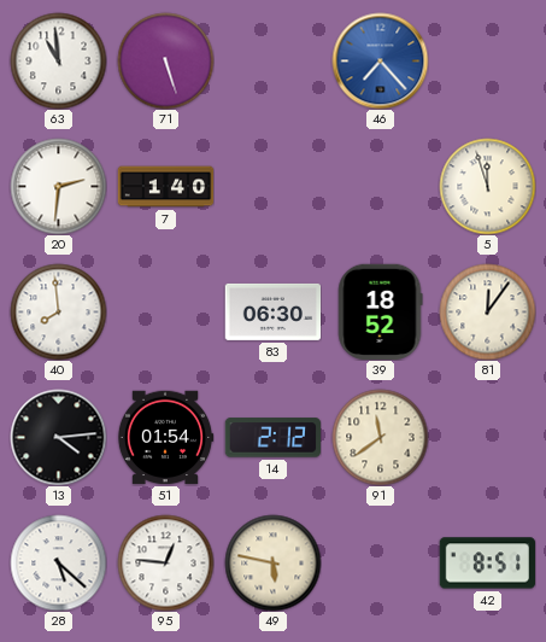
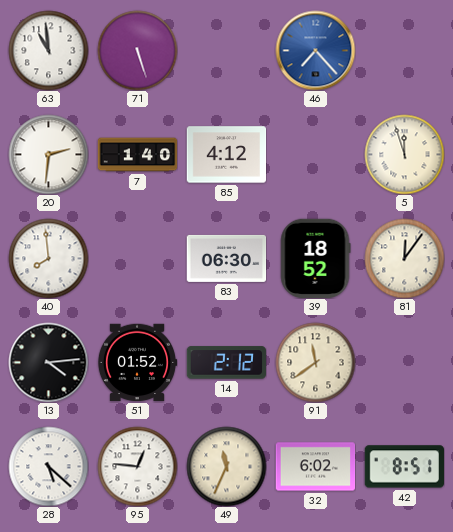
85: none -> 4:12
51: 01:54 -> 01:52
49: 5:47 -> 11:34
32: none -> 6:02
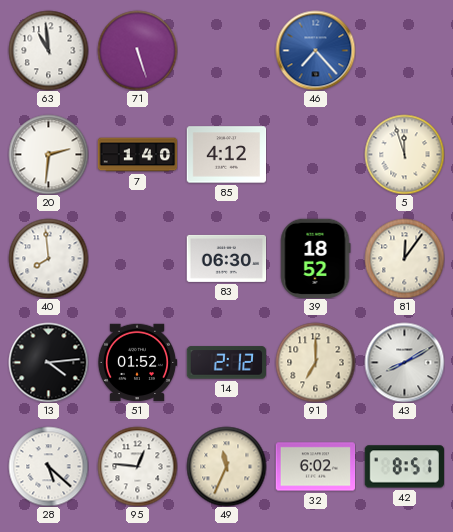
91: 11:39 -> 7:00
43: none -> 8:10
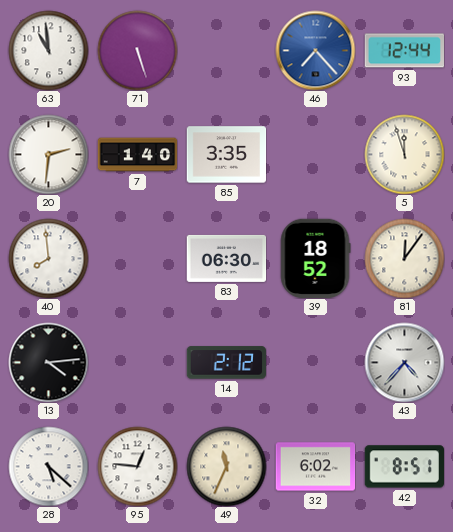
93: none -> 12:44
85: 4:12 -> 3:35
51: 01:52 -> none
91: 7:00 -> none
43: 8:10 -> 4:37
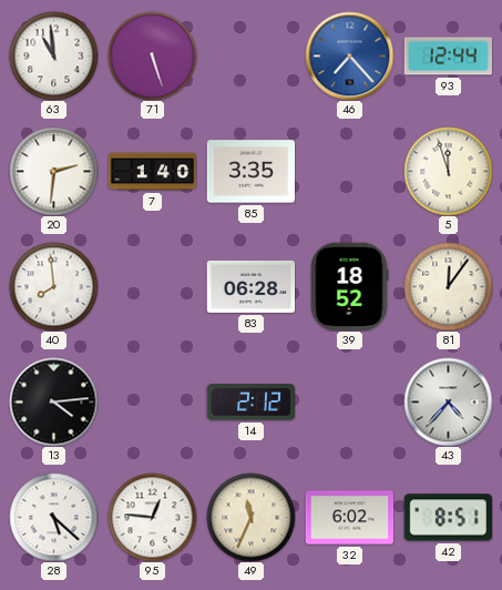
83: 06:30 -> 06:28
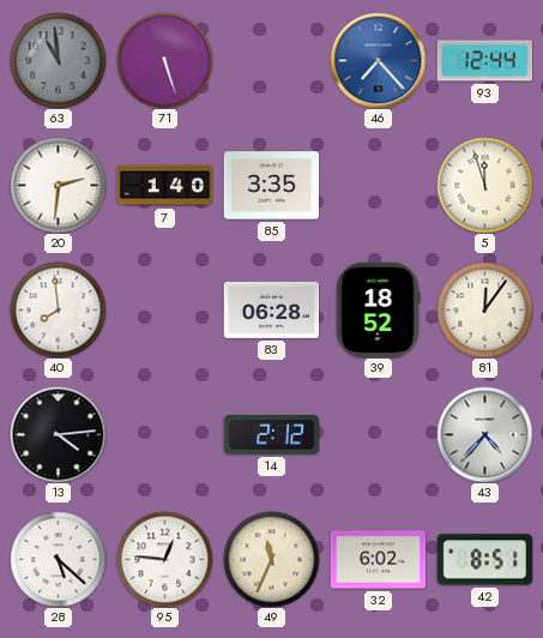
63 dial: white -> grey
